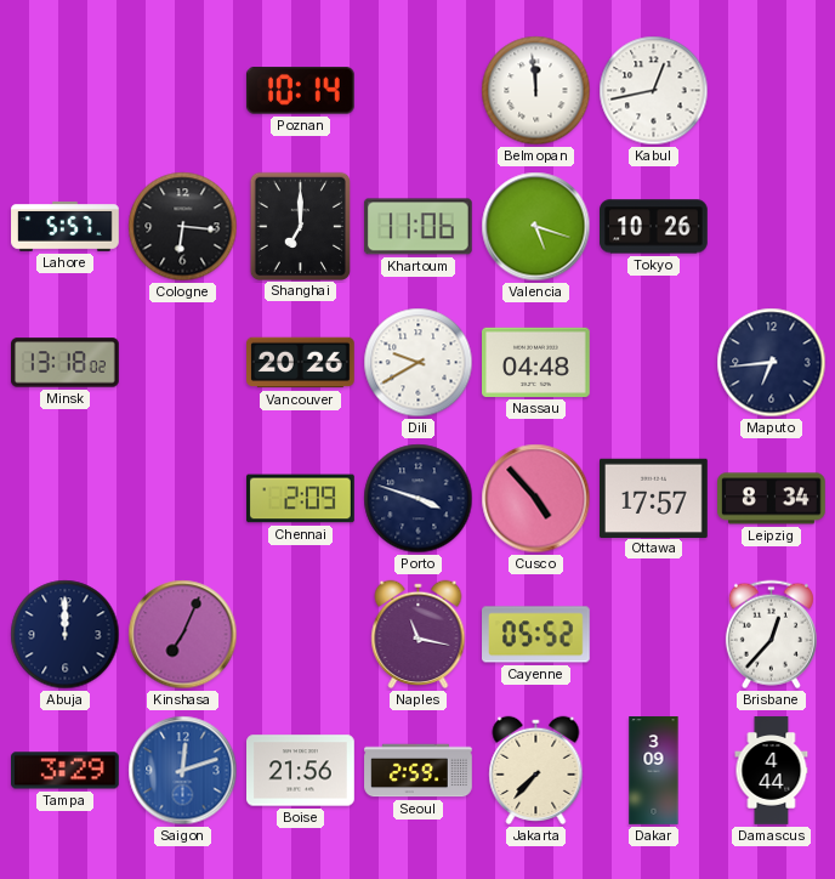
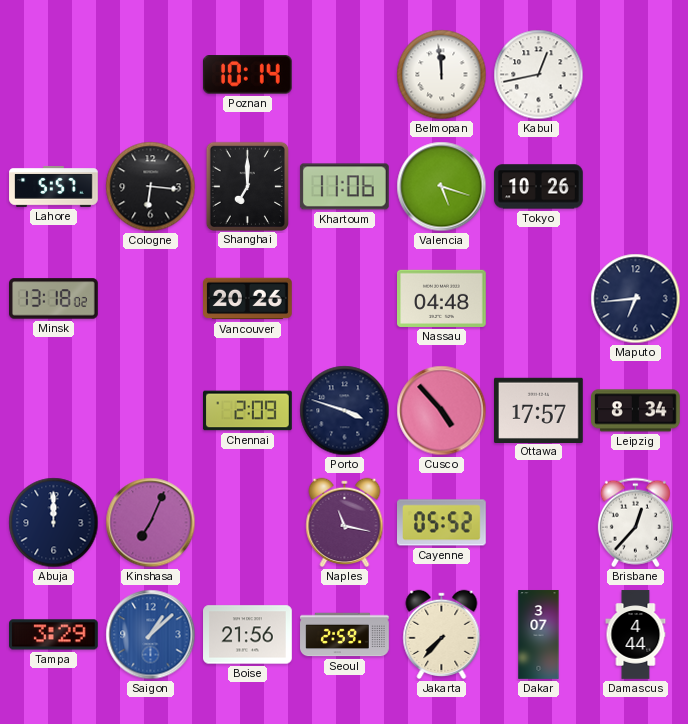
Dili: 9:40 -> none
Saigon: 12:12 -> 1:08
Dakar: 3:09 -> 3:07
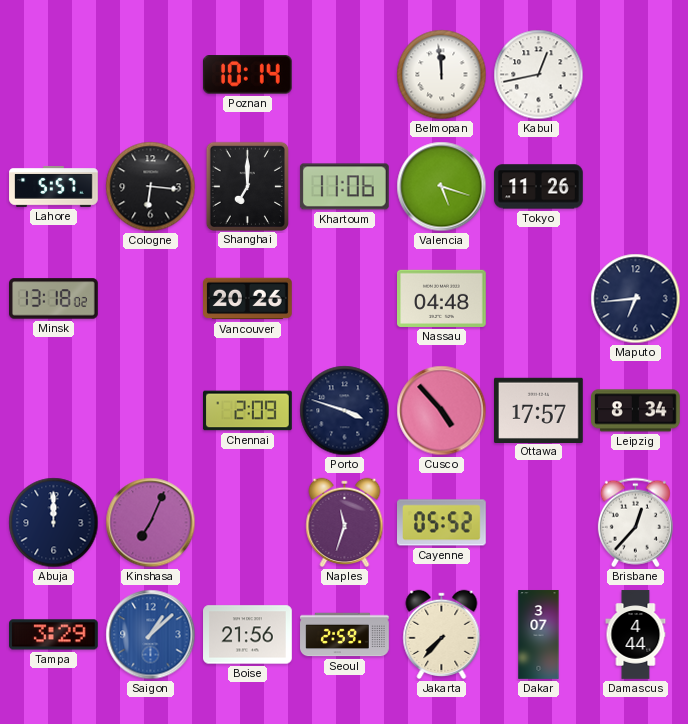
Tokyo: 10:26 -> 11:26
Naples: 11:17 -> 11:33
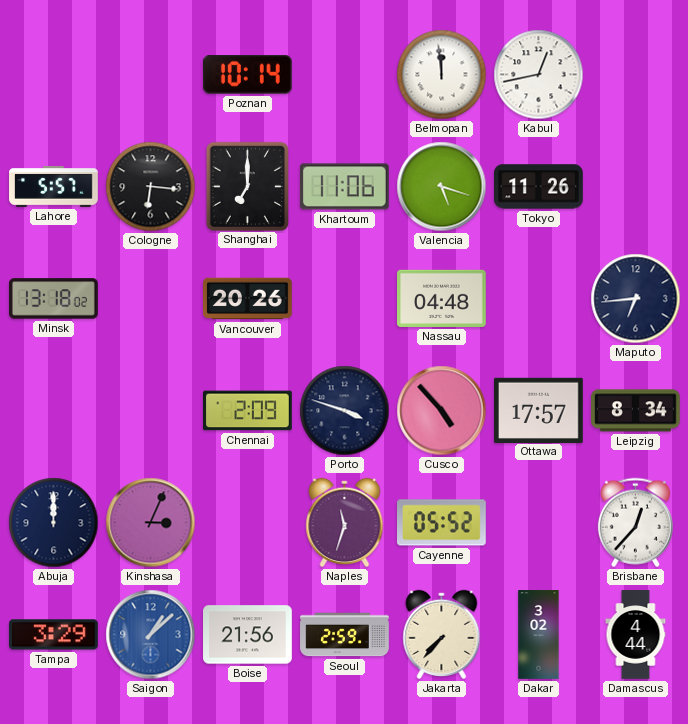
Kinshasa: 7:04 -> 3:04
Dakar: 3:07 -> 3:02
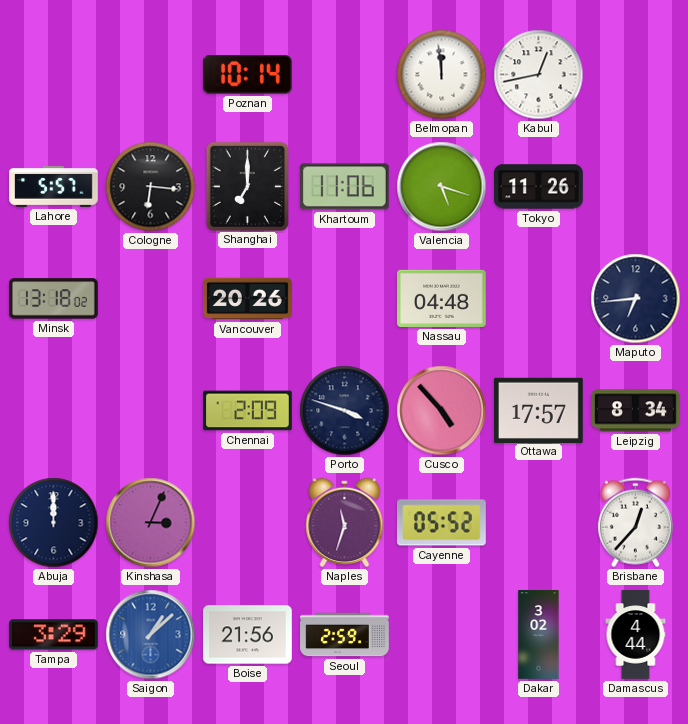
Jakarta: 7:37 -> none
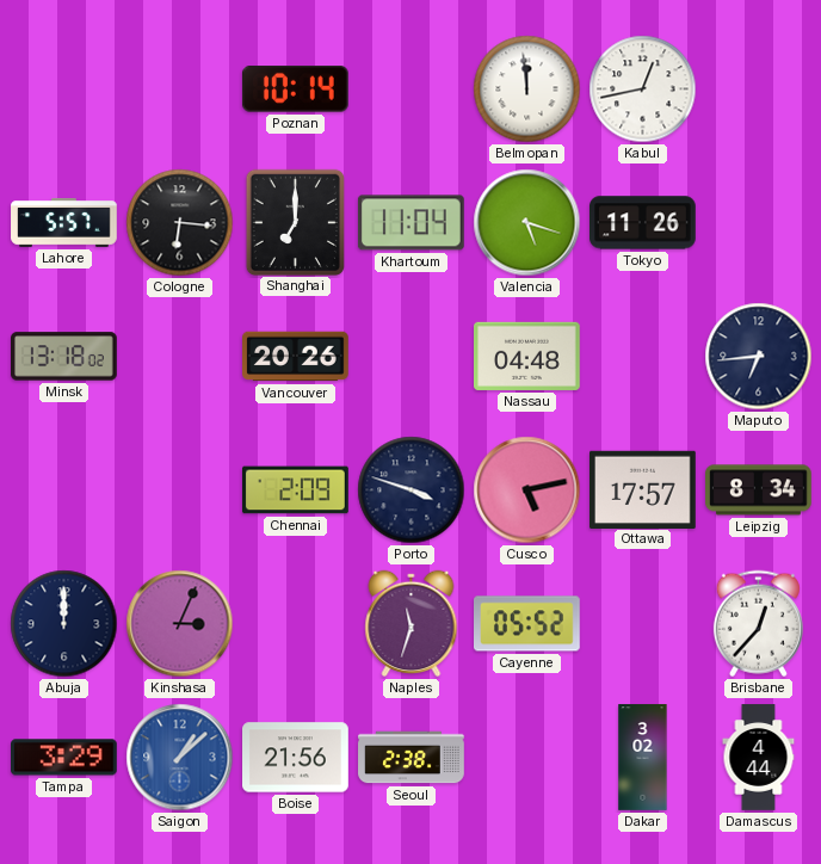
Khartoum: 11:06 -> 11:04
Cusco: 4:53 -> 5:13
Seoul: 2:59 -> 2:38
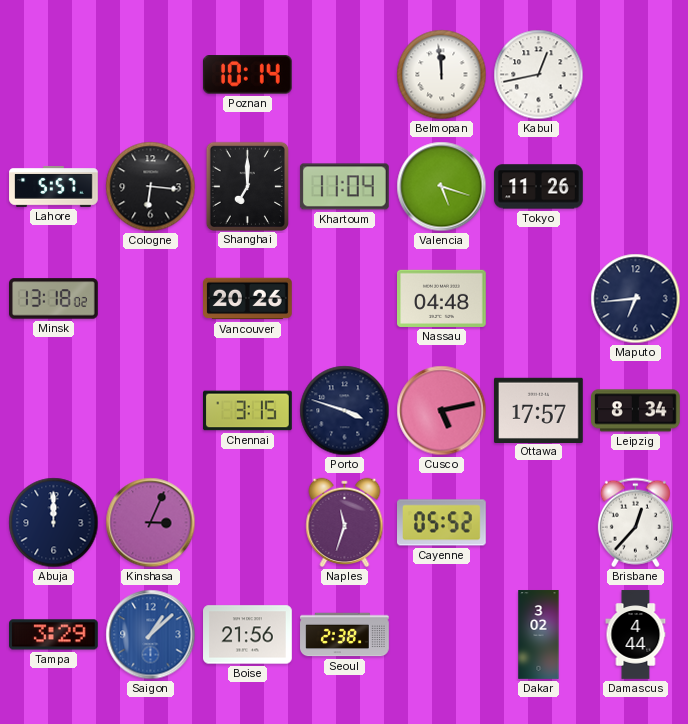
Chennai: 2:09 -> 3:15
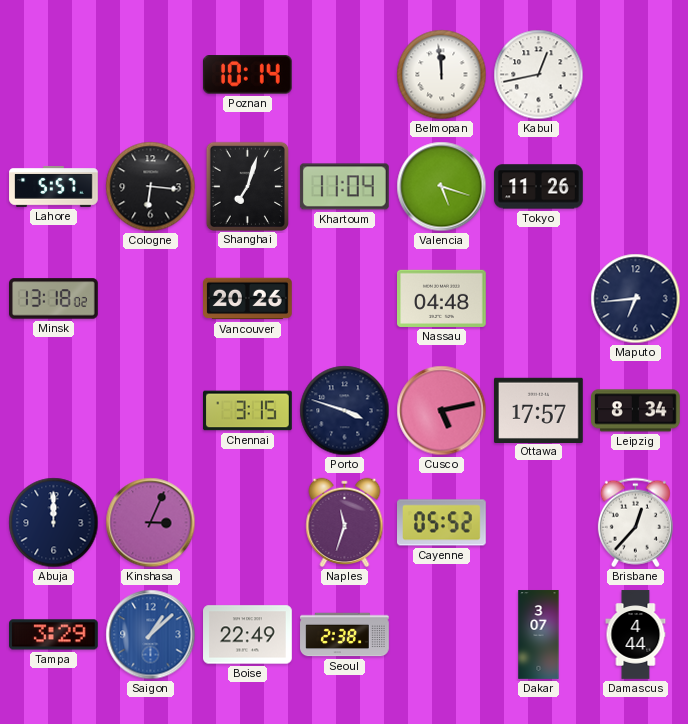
Shanghai: 7:00 -> 7:03
Boise: 21:56 -> 22:49
Dakar: 3:02 -> 3:07
